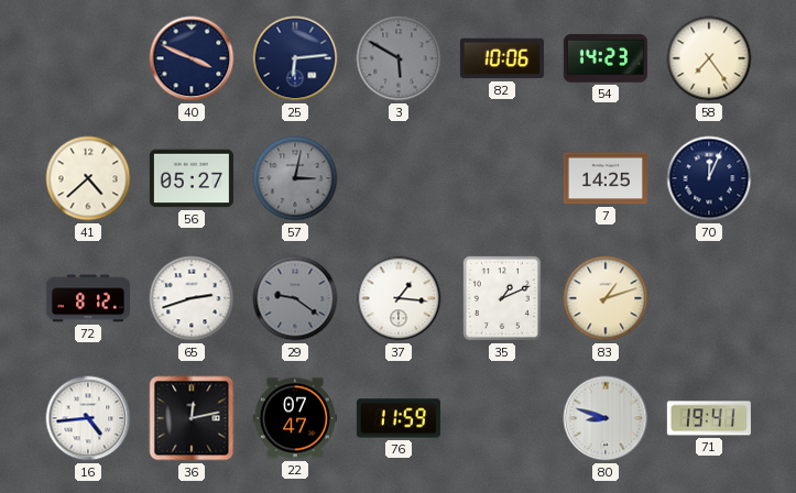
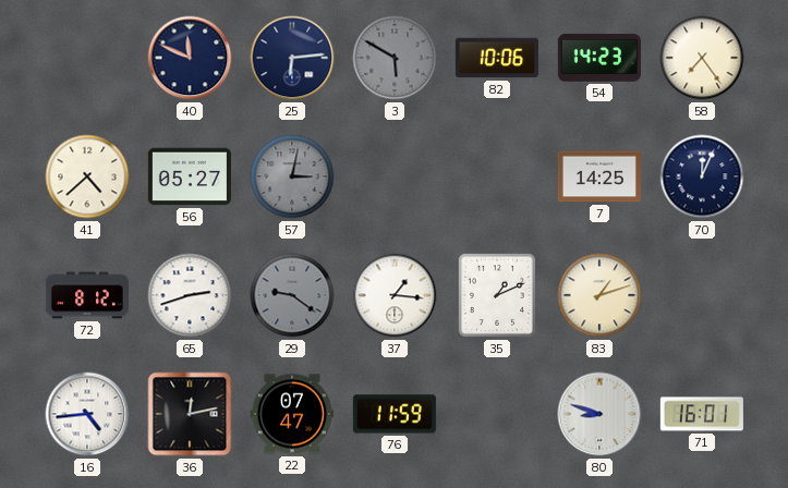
40: 3:49 -> 11:49
71: 19:41 -> 16:01
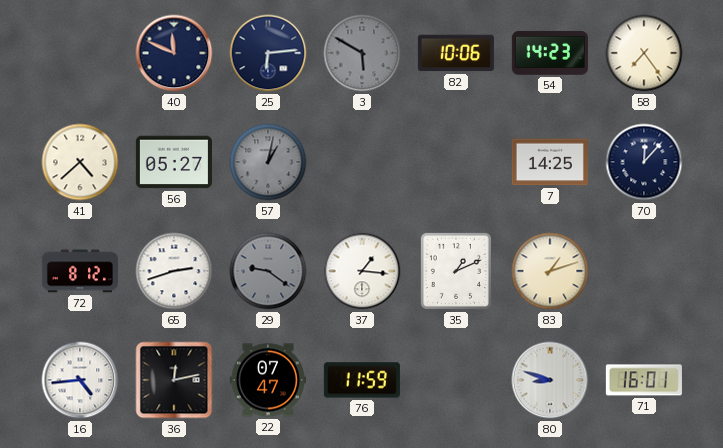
57: 3:02 -> 1:02
70: 12:04 -> 12:07
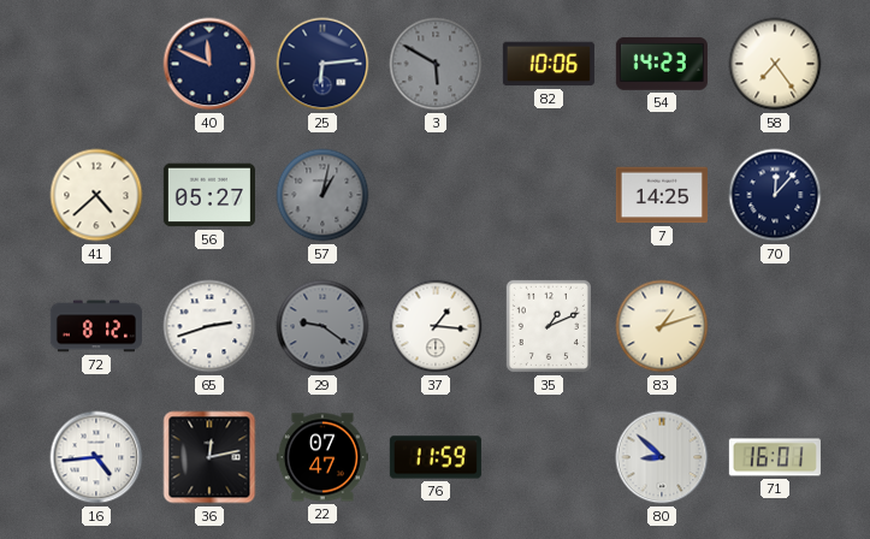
80: 8:48 -> 8:52
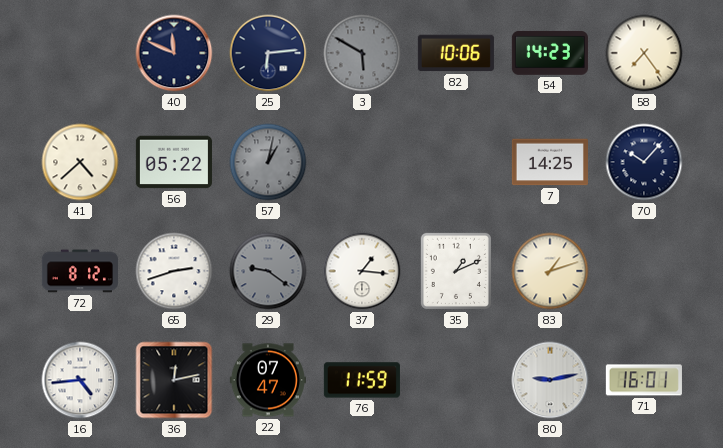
56: 05:27 -> 05:22
70: 12:07 -> 10:07
80: 8:52 -> 9:13
